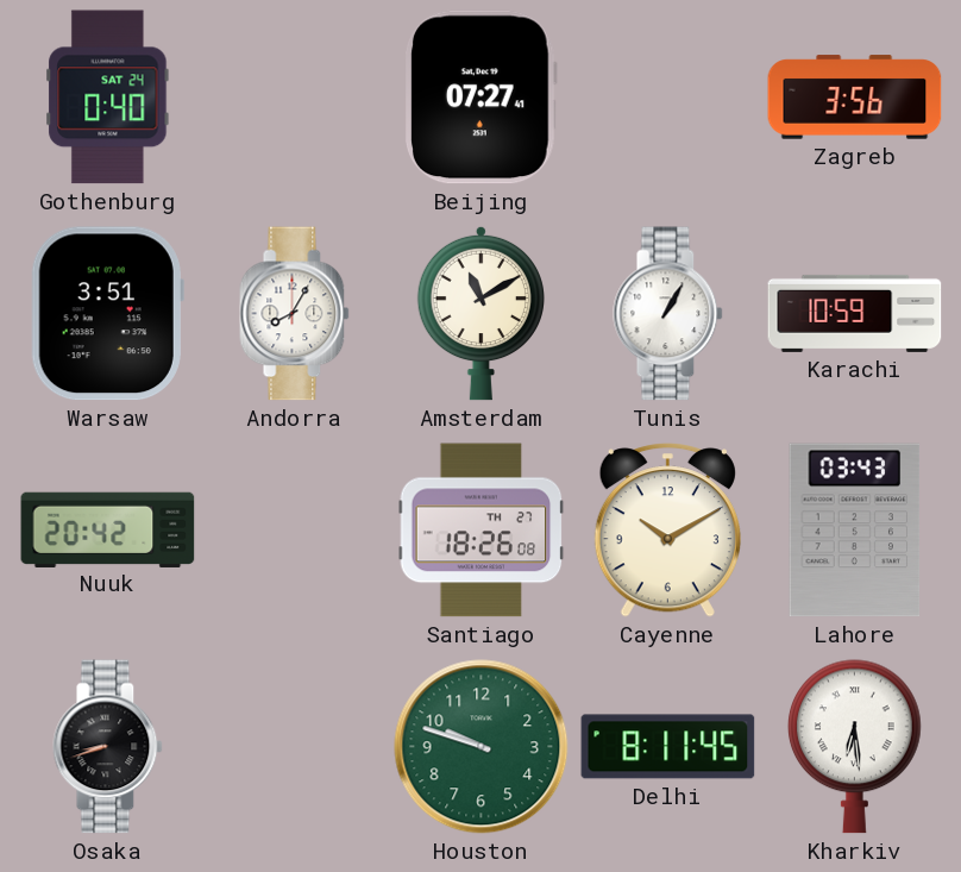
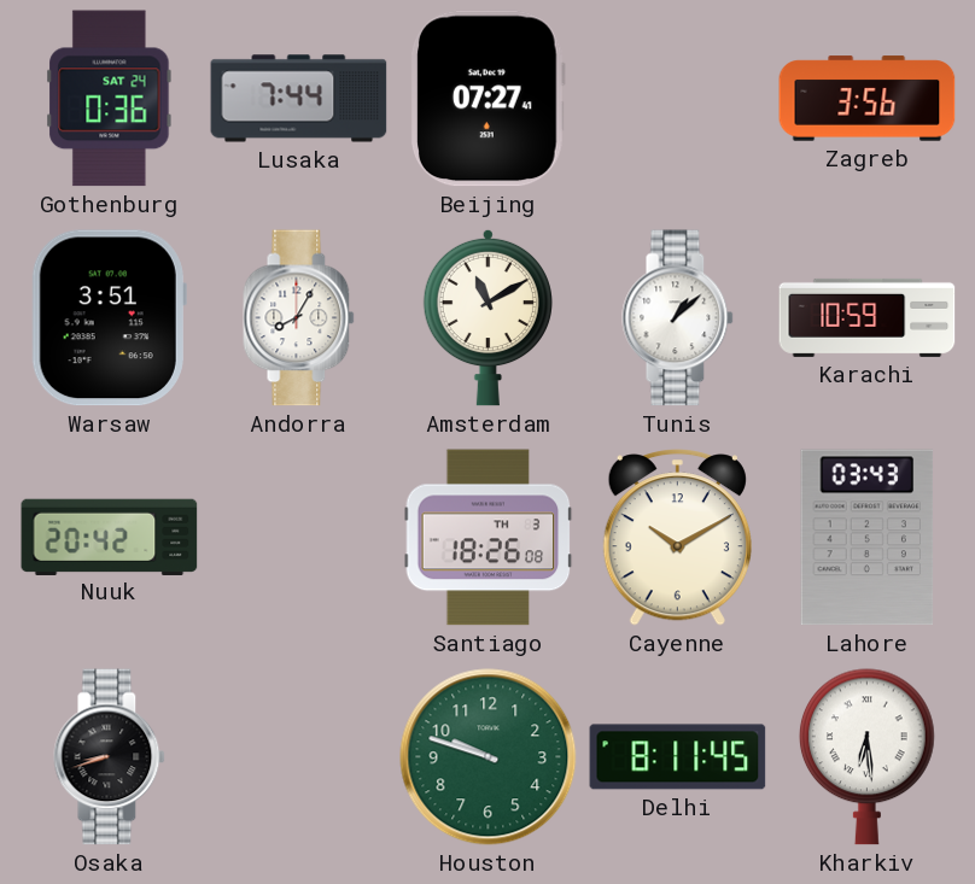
Gothenburg: 0:40 -> 0:36
Lusaka: none -> 7:44
Tunis: 1:05 -> 1:08
Santiago date: TH 27 -> TH 3
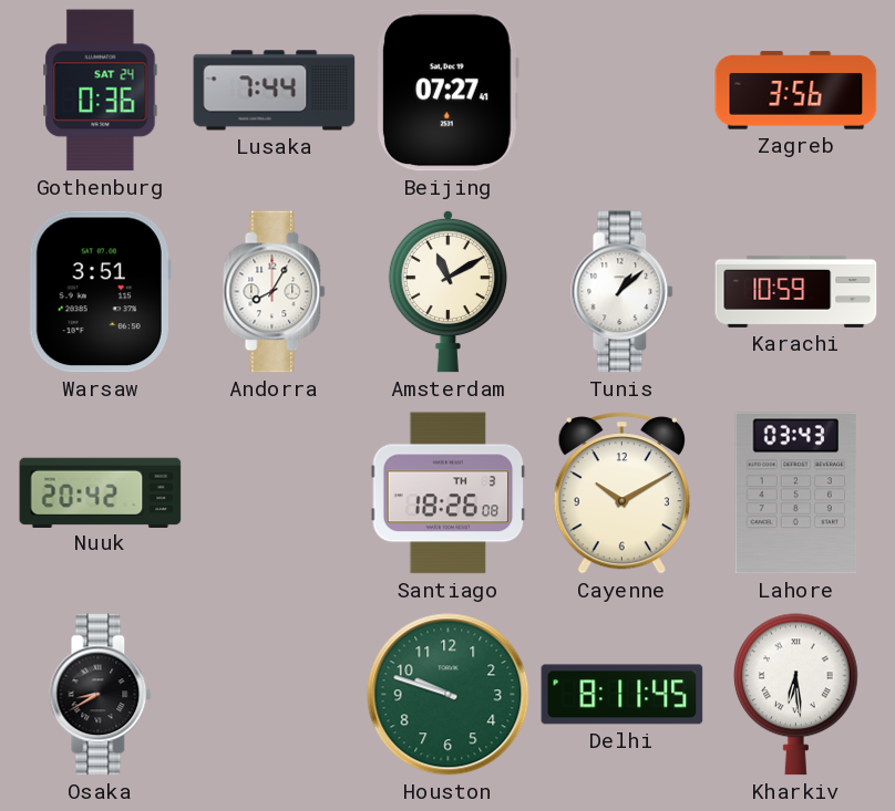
Osaka: 8:42 -> 8:40
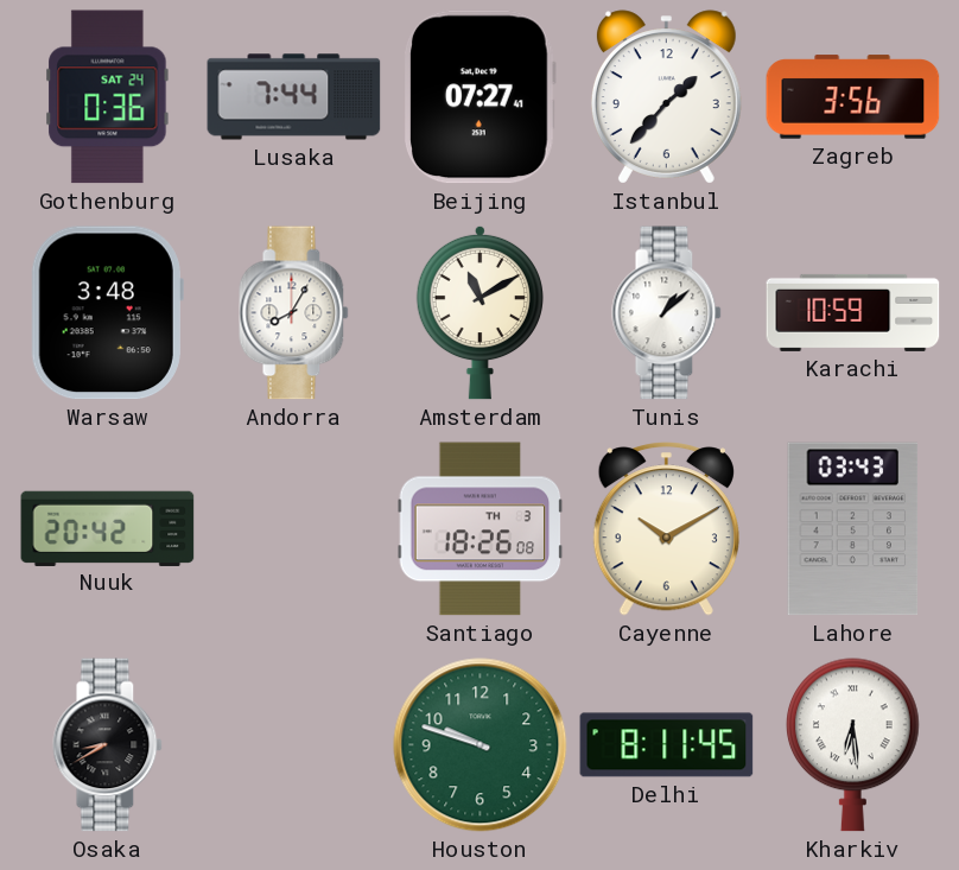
Istanbul: none -> 1:37
Warsaw: 3:51 -> 3:48
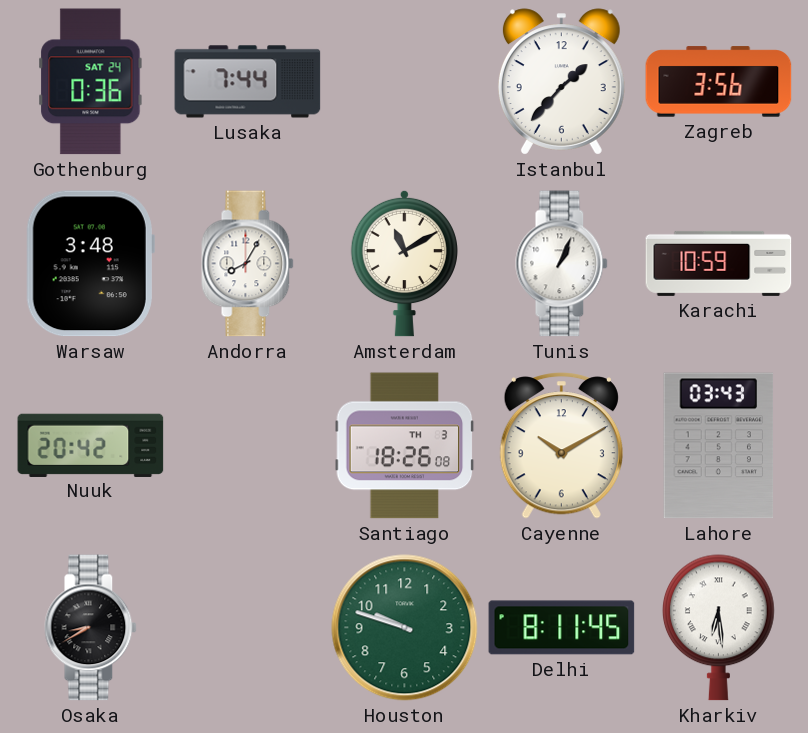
Beijing: 07:27 -> none
Tunis: 1:08 -> 1:04
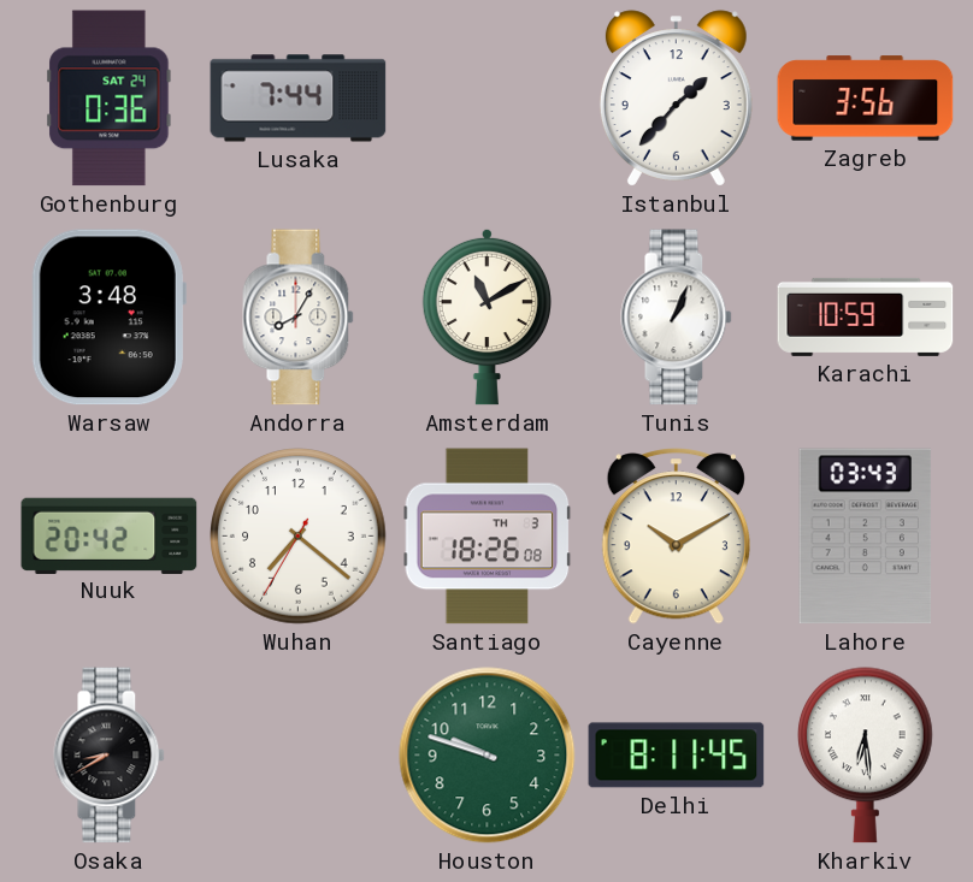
Wuhan: none -> 7:21
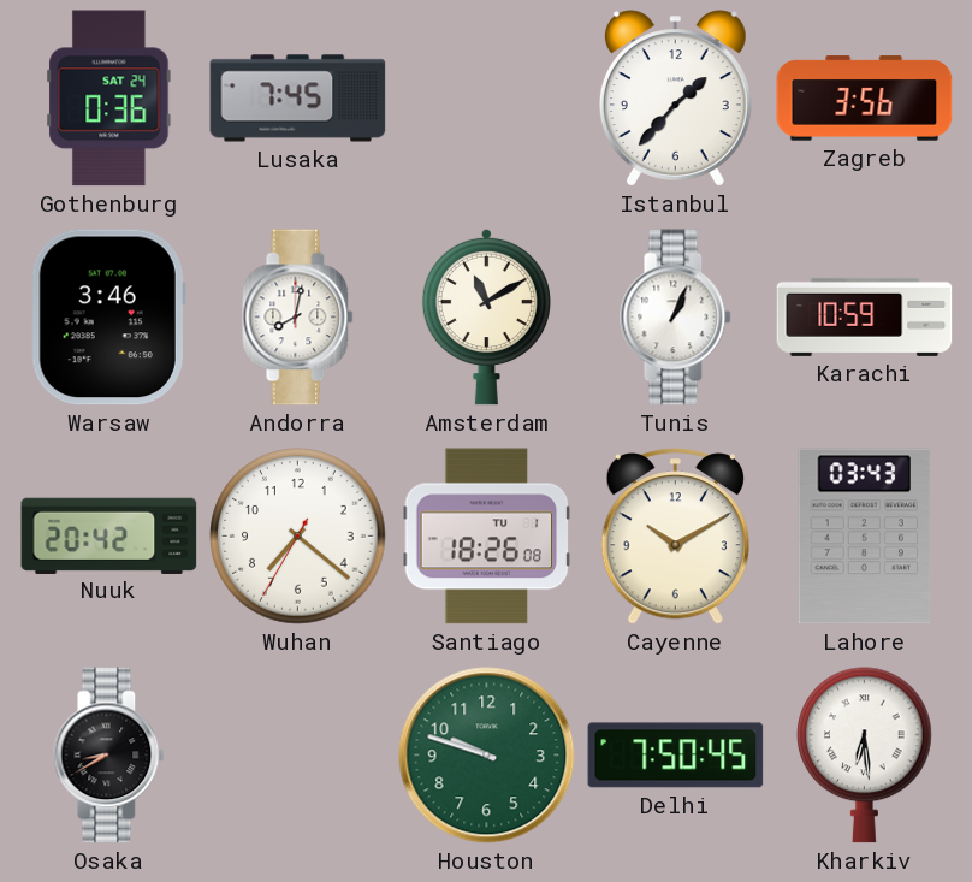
Lusaka: 7:44 -> 7:45
Warsaw: 3:48 -> 3:46
Andorra: 8:05 -> 8:02
Santiago date: TH 3 -> TU 1
Delhi: 8:11 -> 7:50
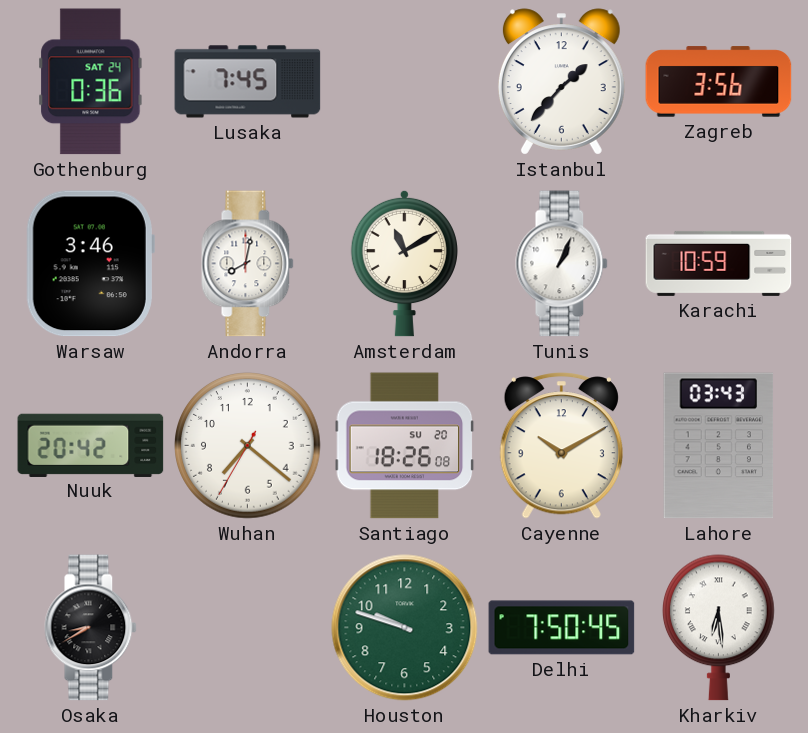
Santiago date: TU 1 -> SU 20
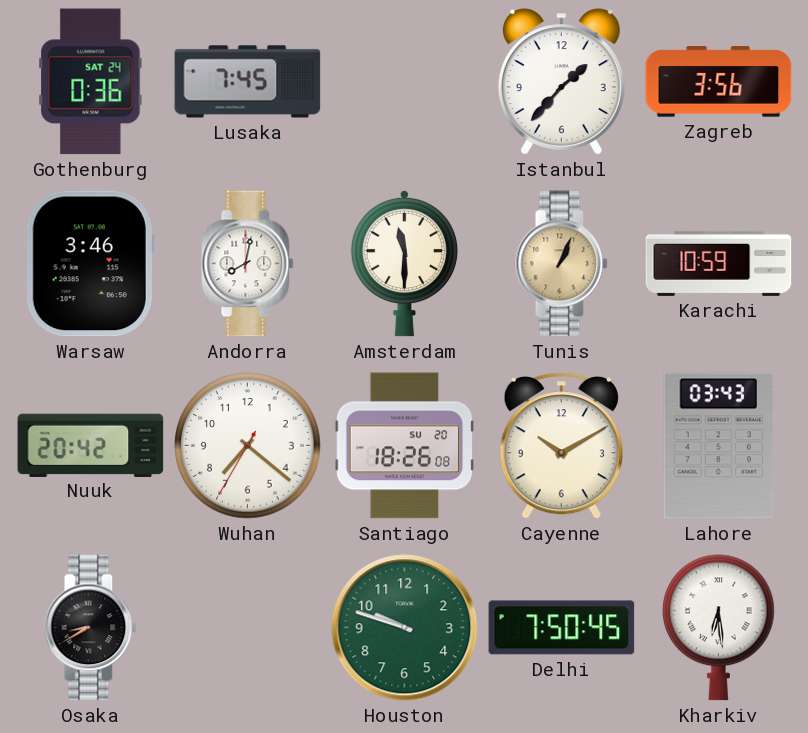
Amsterdam: 11:10 -> 11:30
Tunis dial: white -> champagne
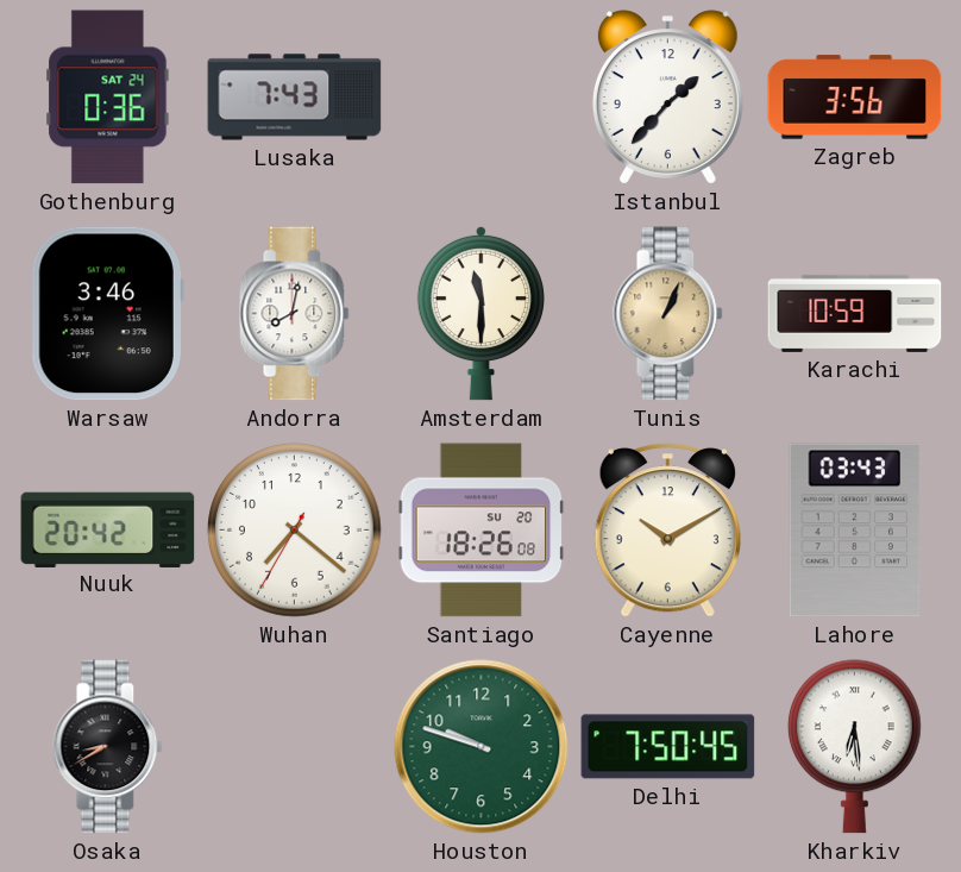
Lusaka: 7:45 -> 7:43
